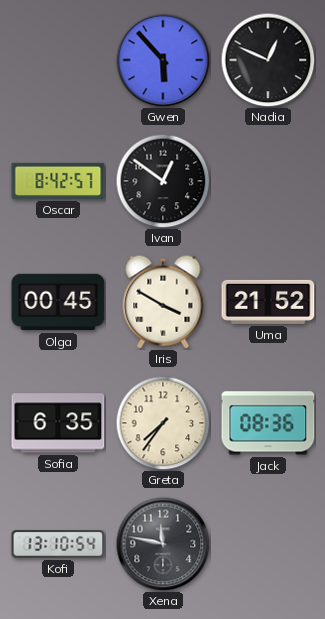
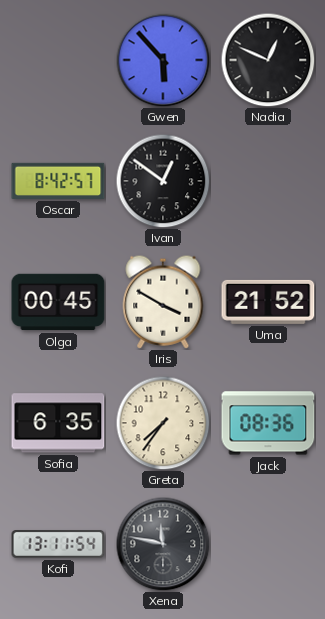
Kofi: 13:10 -> 13:11
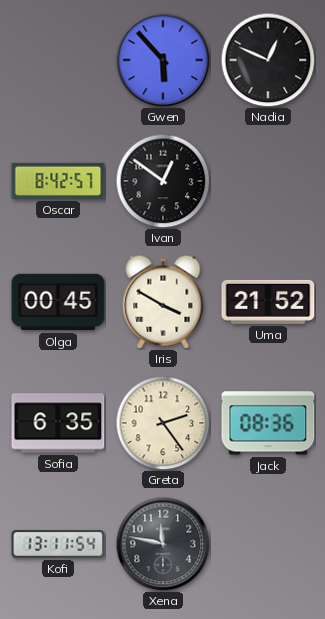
Greta: 7:36 -> 2:24
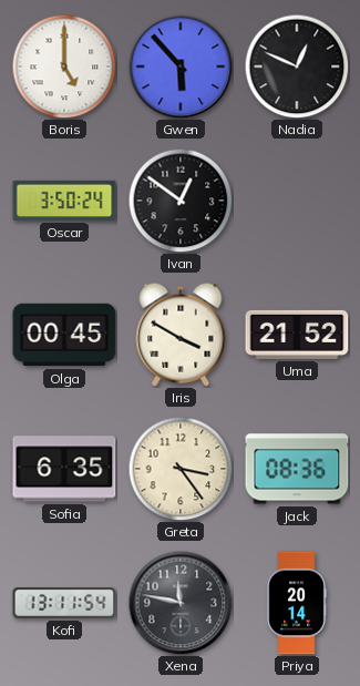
Boris: none -> 5:00
Oscar: 8:42 -> 3:50
Greta: 2:24 -> 3:24
Priya: none -> 20:14
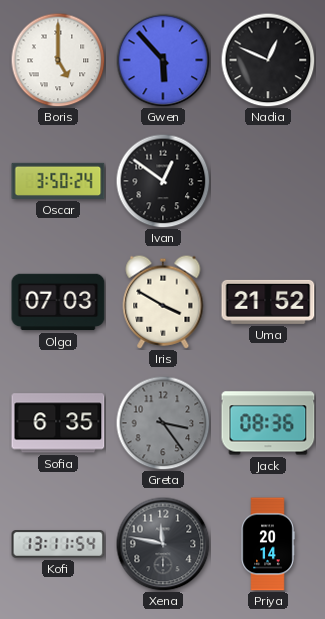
Olga: 00:45 -> 07:03
Greta dial: cream -> grey
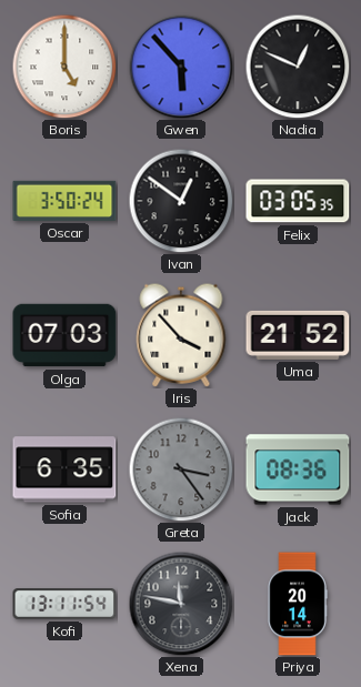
Felix: none -> 03:05
Iris: 3:50 -> 3:53
